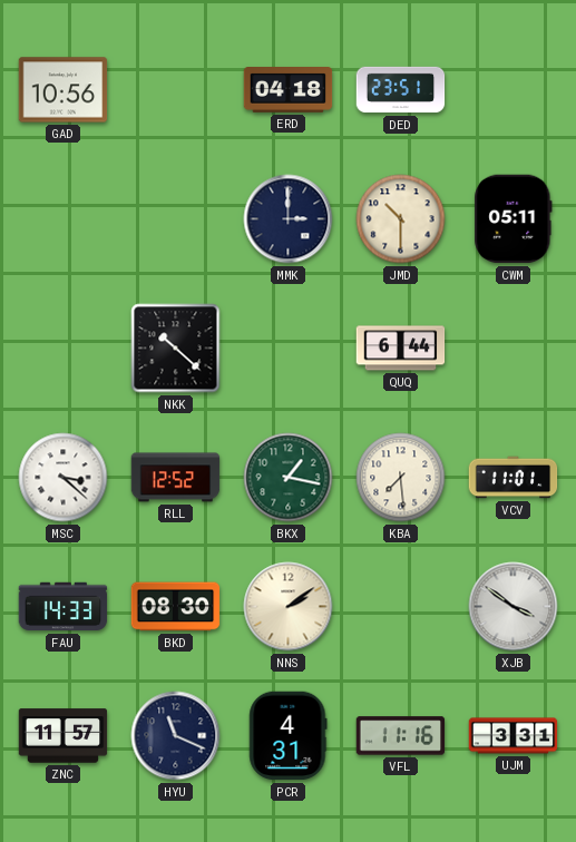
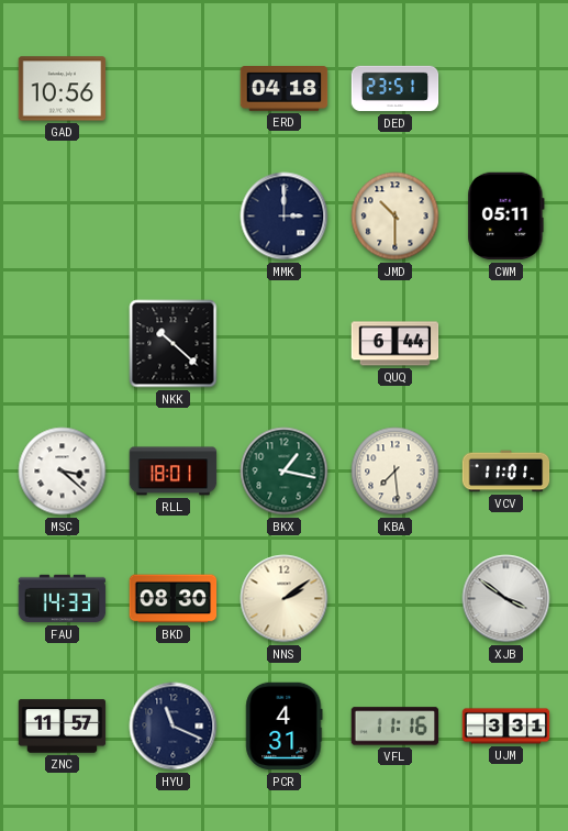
RLL: 12:52 -> 18:01
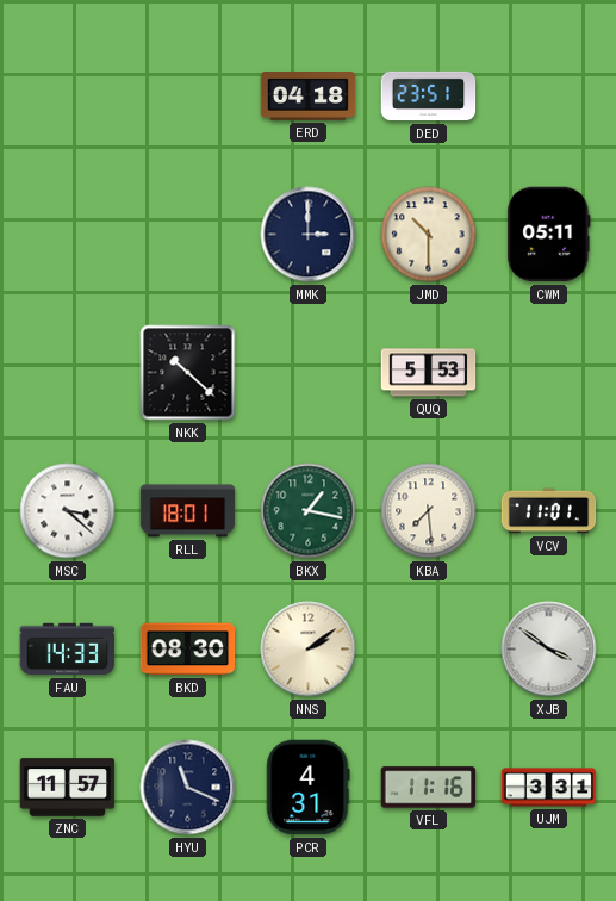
GAD: 10:56 -> none
QUQ: 6:44 -> 5:53
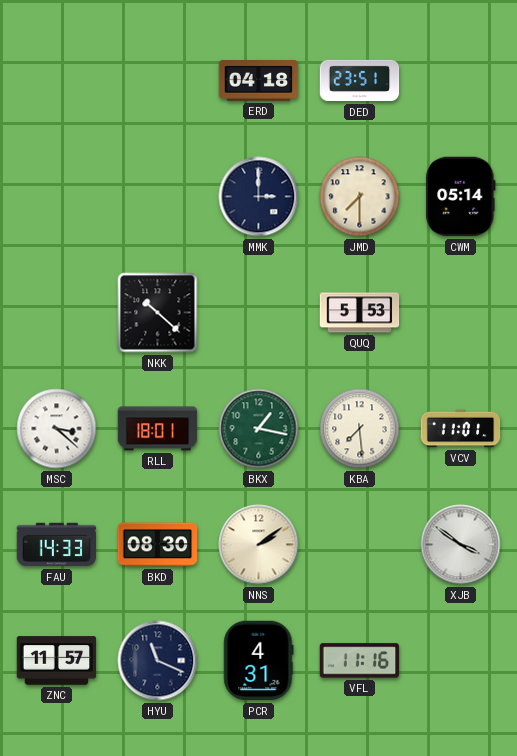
JMD: 10:30 -> 7:30
CWM: 05:11 -> 05:14
UJM: 3:31 -> none
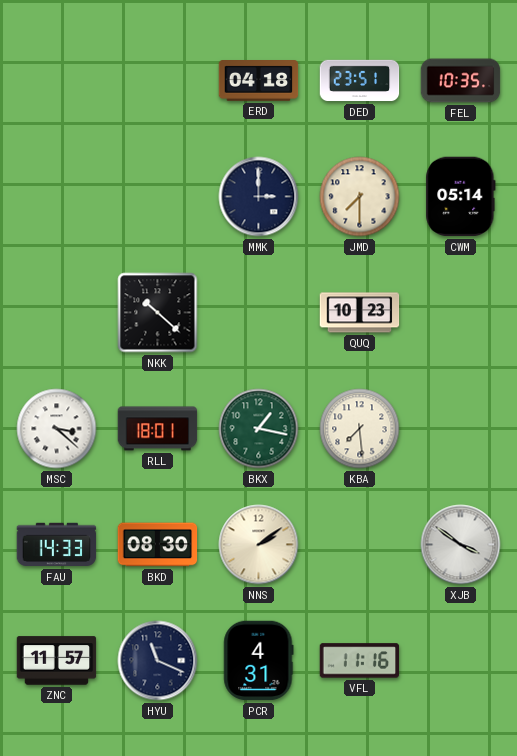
FEL: none -> 10:35
QUQ: 5:53 -> 10:23
VCV: 11:01 -> none
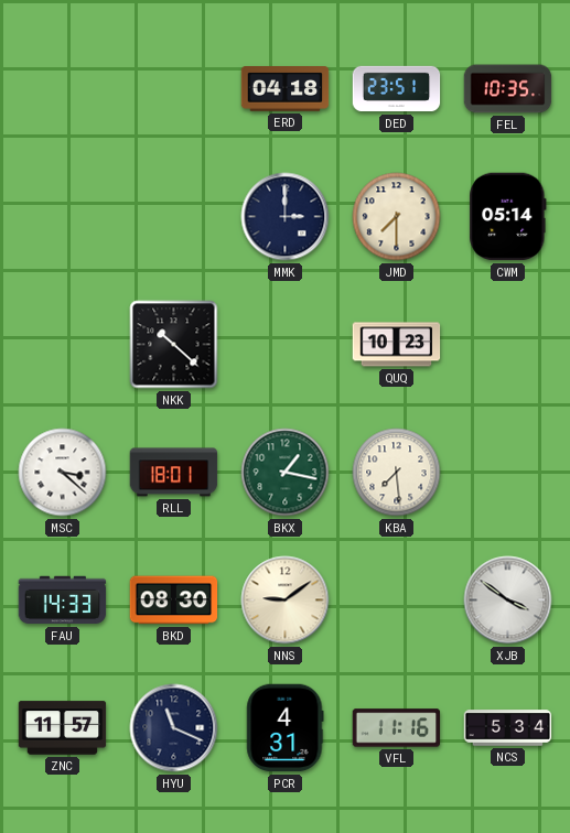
NNS: 2:09 -> 9:09
NCS: none -> 5:34
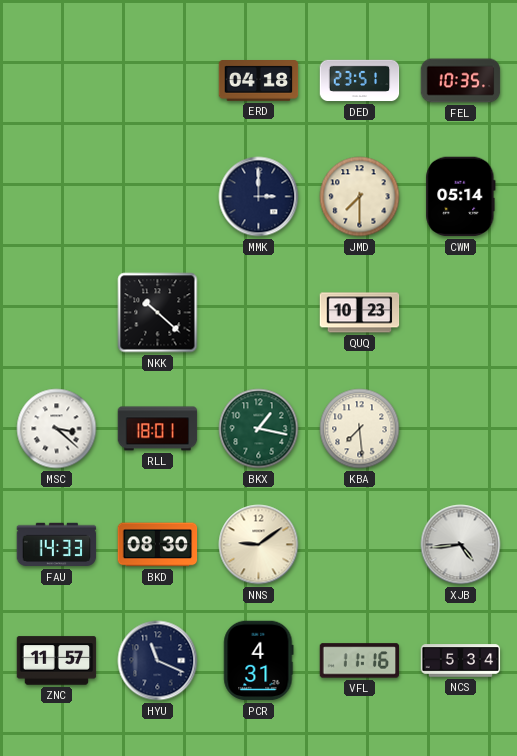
XJB: 3:51 -> 4:44
